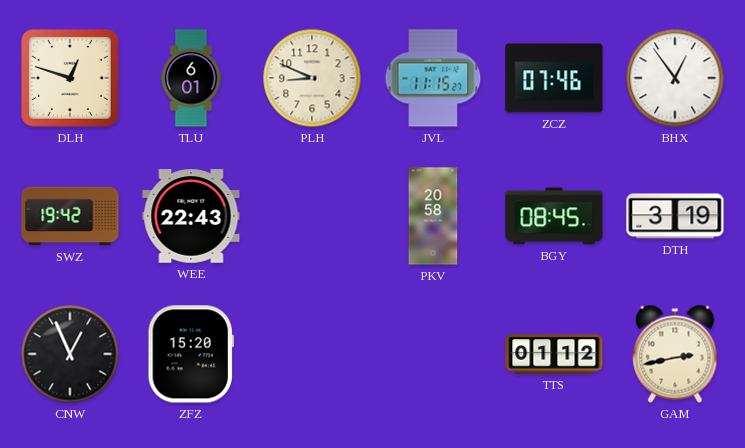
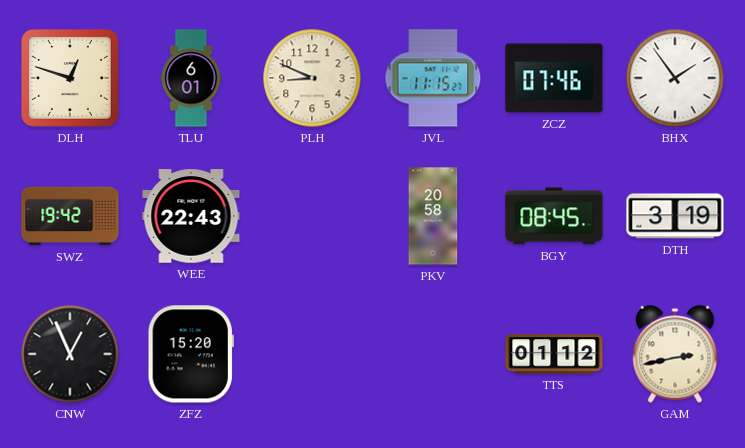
BHX: 12:54 -> 1:54
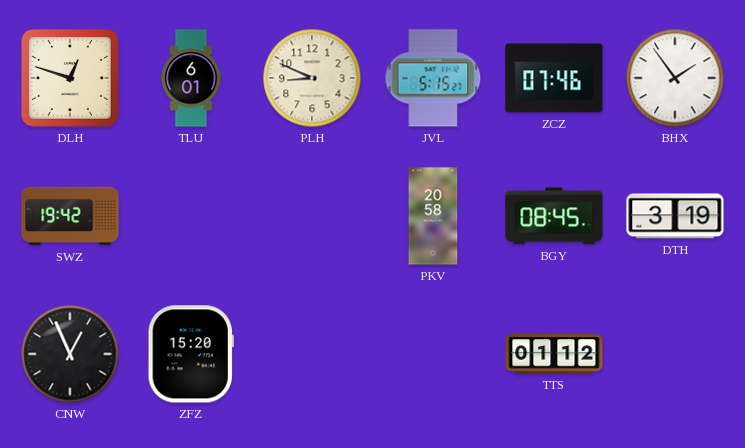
JVL: 11:15 -> 5:15
WEE: 22:43 -> none
GAM: 2:43 -> none
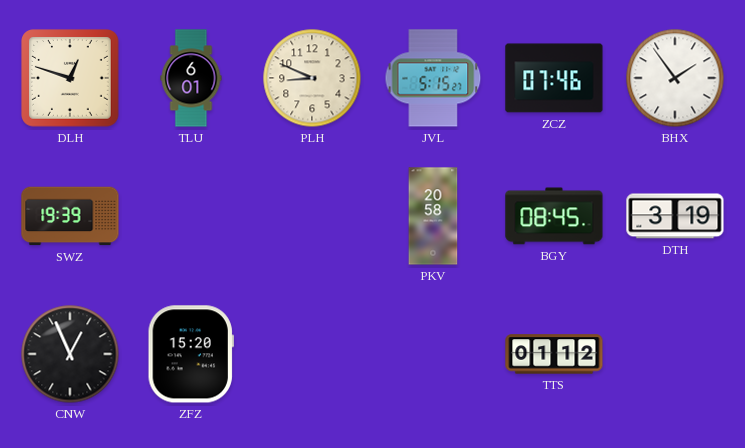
SWZ: 19:42 -> 19:39
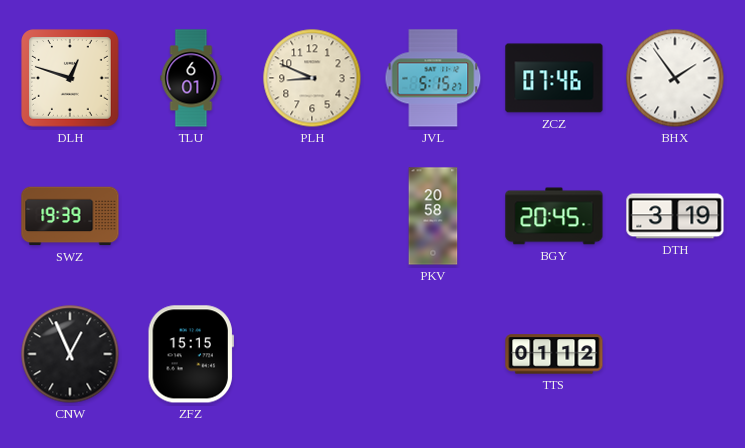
BGY: 08:45 -> 20:45
ZFZ: 15:20 -> 15:15
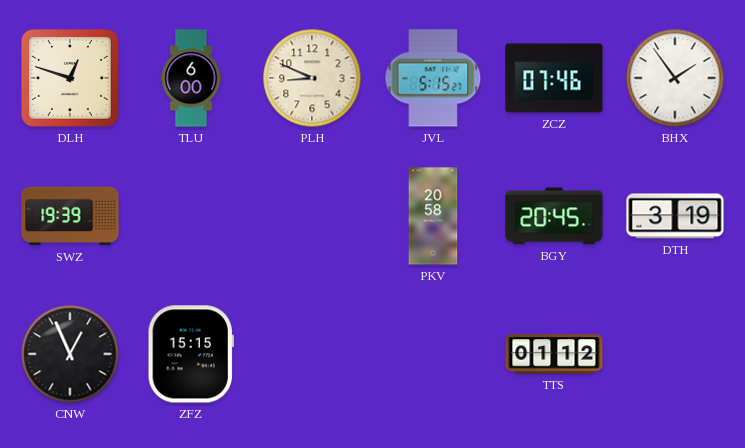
TLU: 6:01 -> 6:00
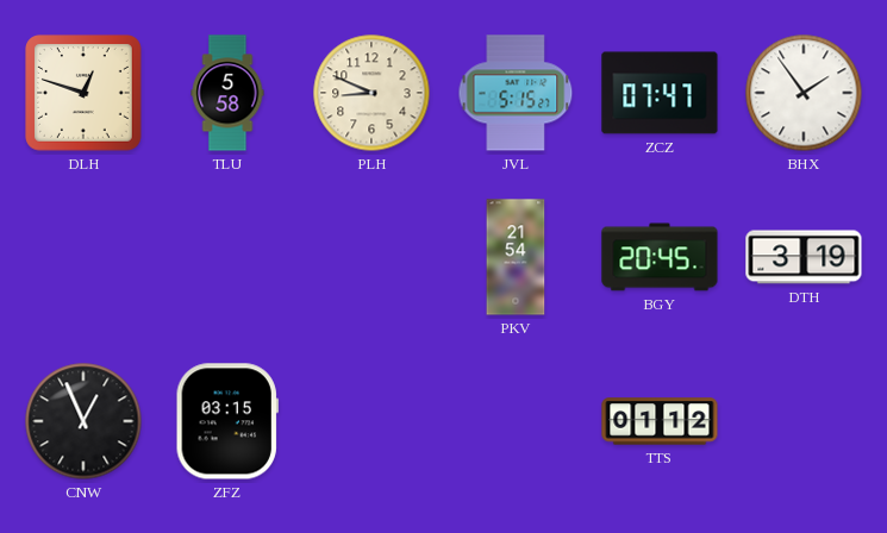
TLU: 6:00 -> 5:58
ZCZ: 07:46 -> 07:47
SWZ: 19:39 -> none
PKV: 20:58 -> 21:54
ZFZ: 15:15 -> 03:15
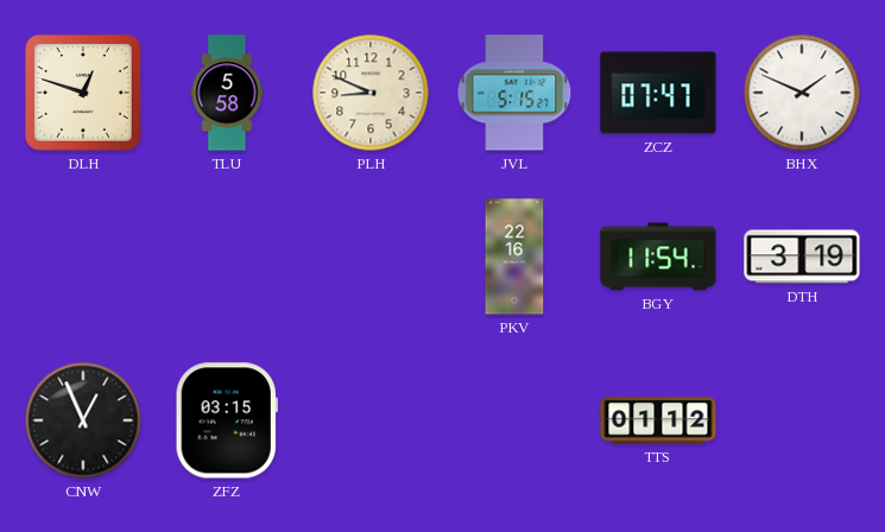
BHX: 1:54 -> 1:49
PKV: 21:54 -> 22:16
BGY: 20:45 -> 11:54
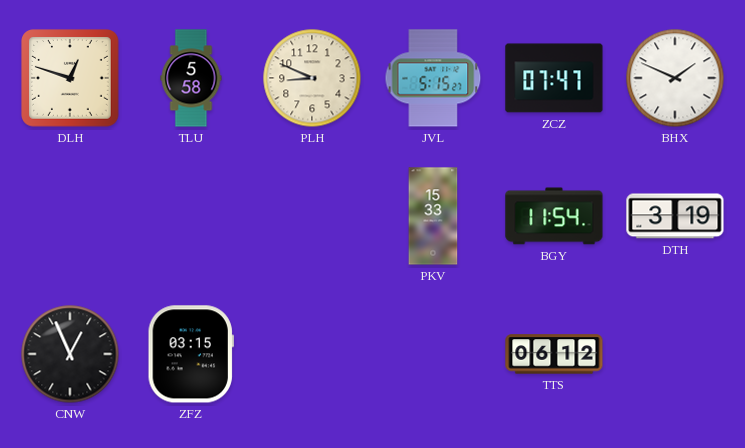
PKV: 22:16 -> 15:33
TTS: 01:12 -> 06:12
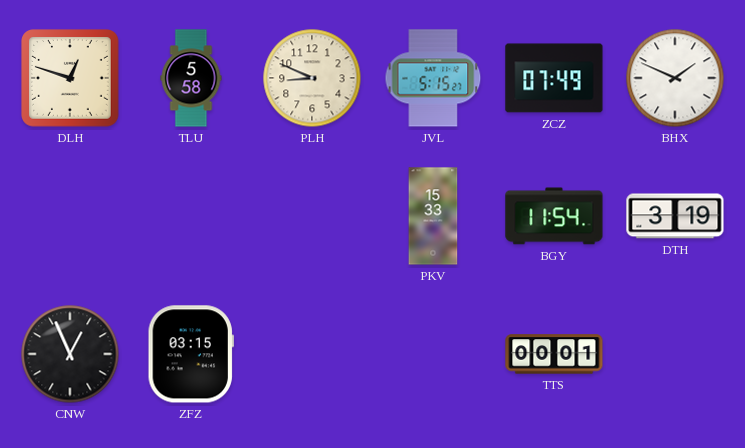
ZCZ: 07:47 -> 07:49
TTS: 06:12 -> 00:01
